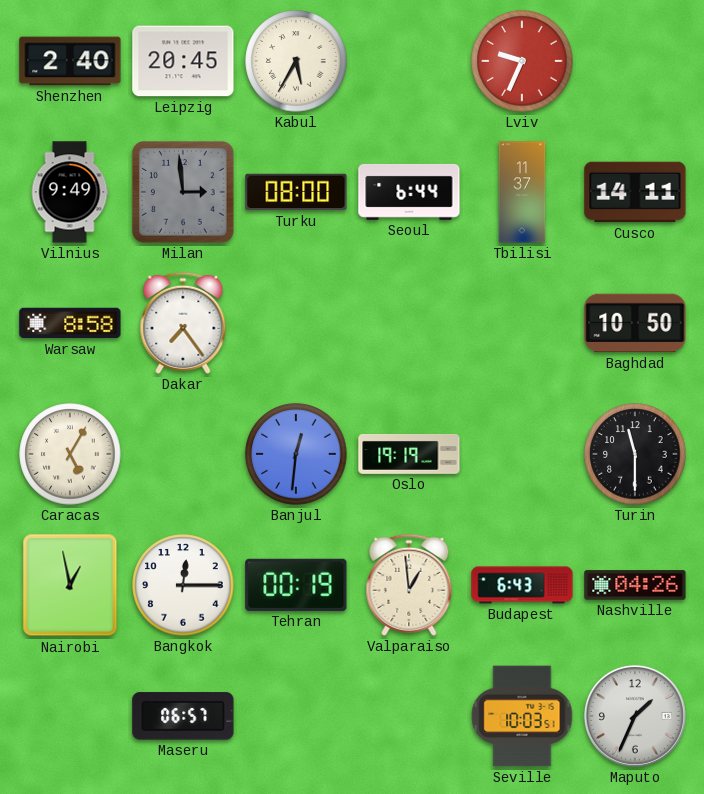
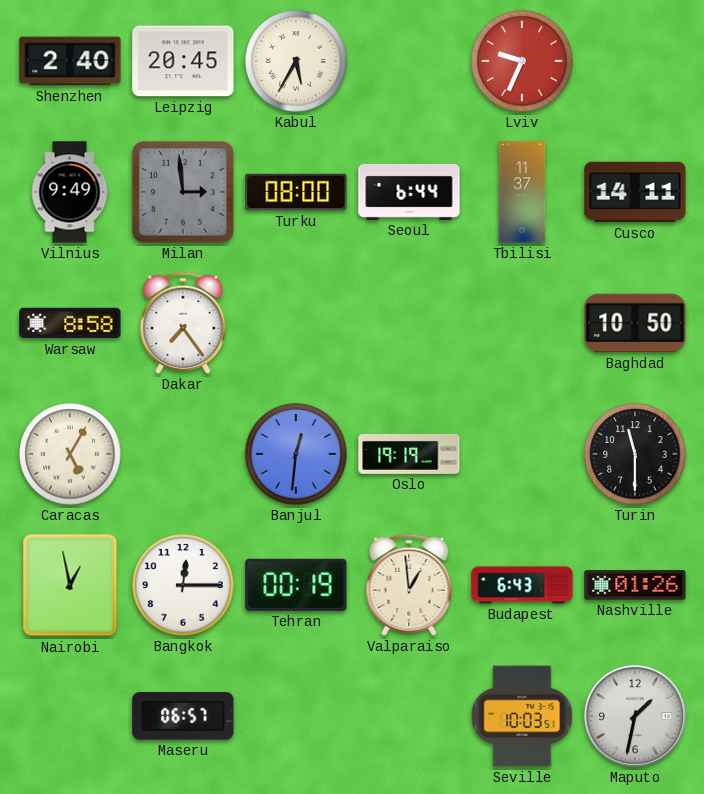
Nashville: 04:26 -> 01:26
Maputo: 1:34 -> 1:32
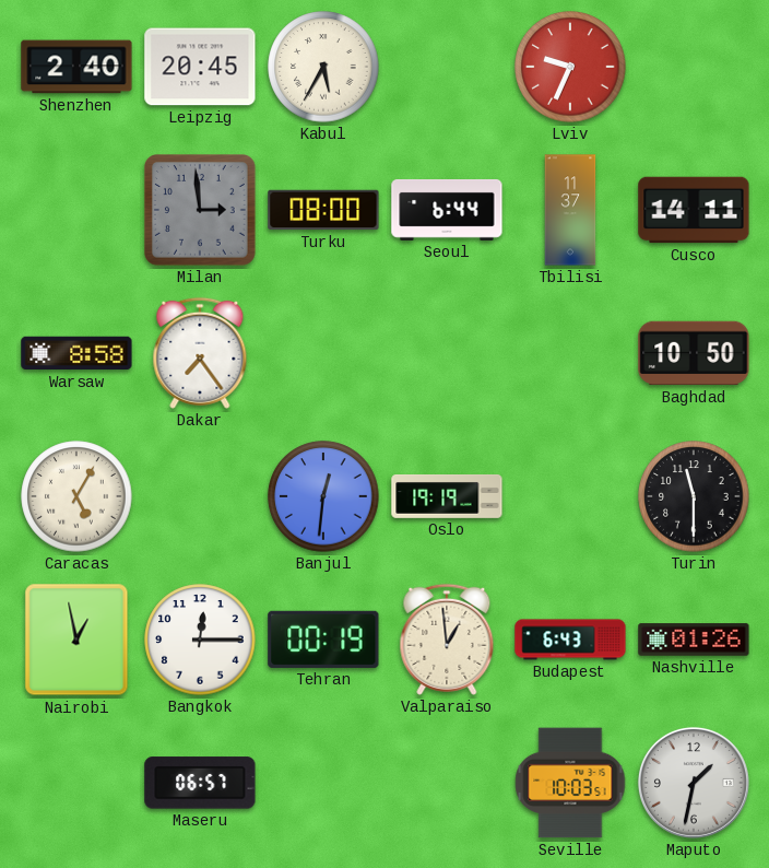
Vilnius: 9:49 -> none
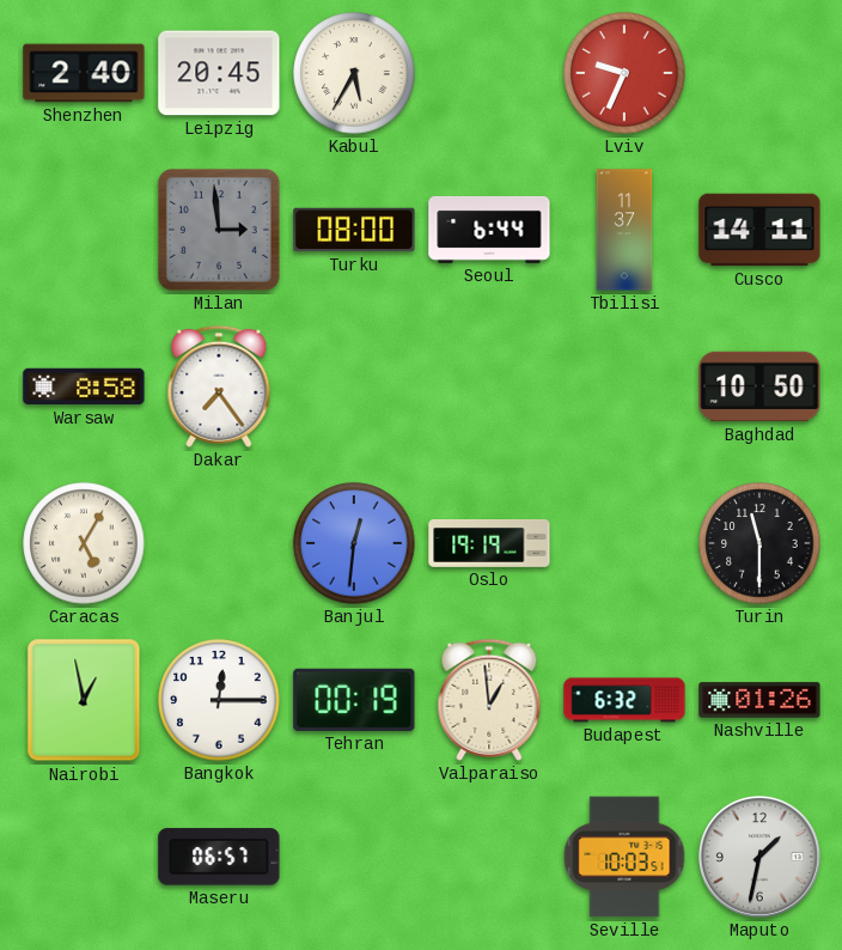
Budapest: 6:43 -> 6:32
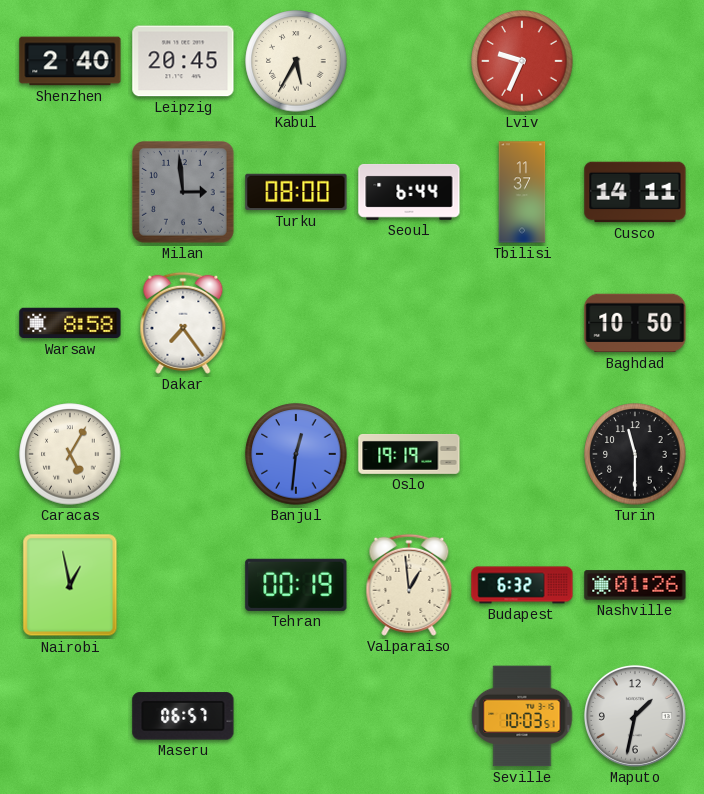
Bangkok: 12:15 -> none
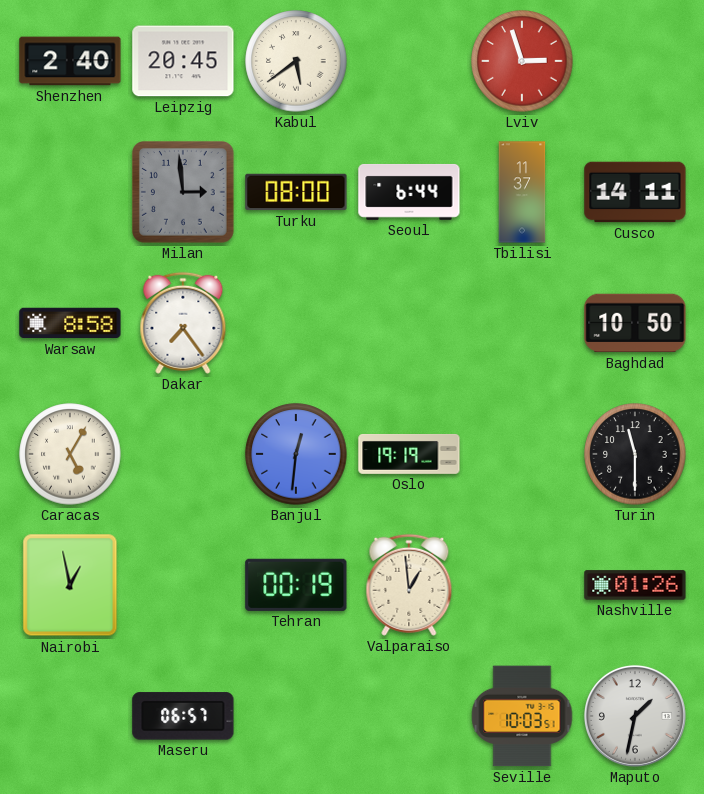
Kabul: 5:35 -> 5:39
Lviv: 9:34 -> 2:57
Budapest: 6:32 -> none
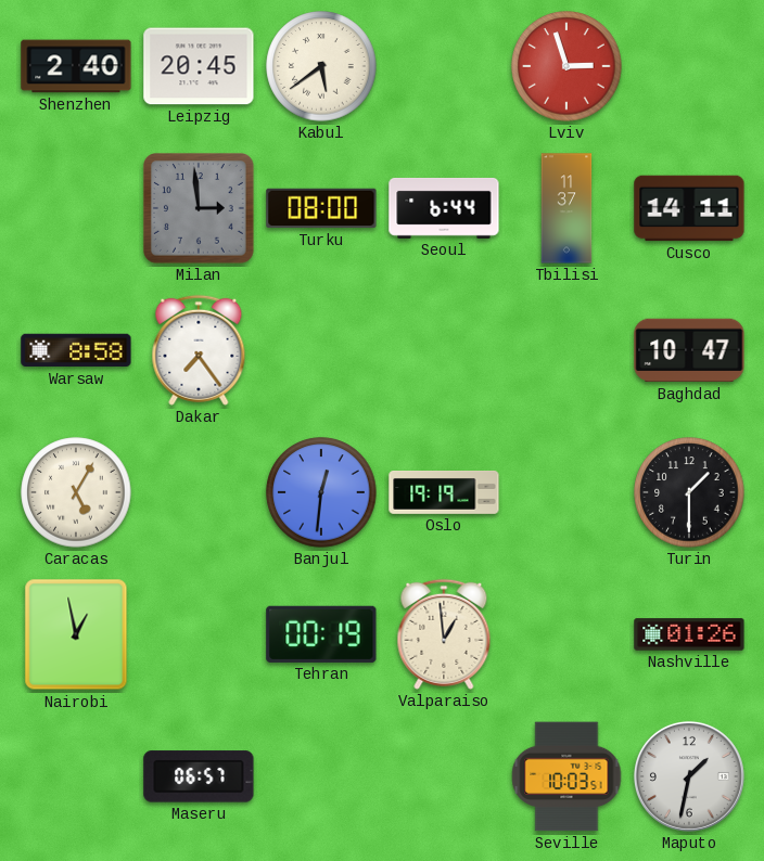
Baghdad: 10:50 -> 10:47
Turin: 11:30 -> 1:30
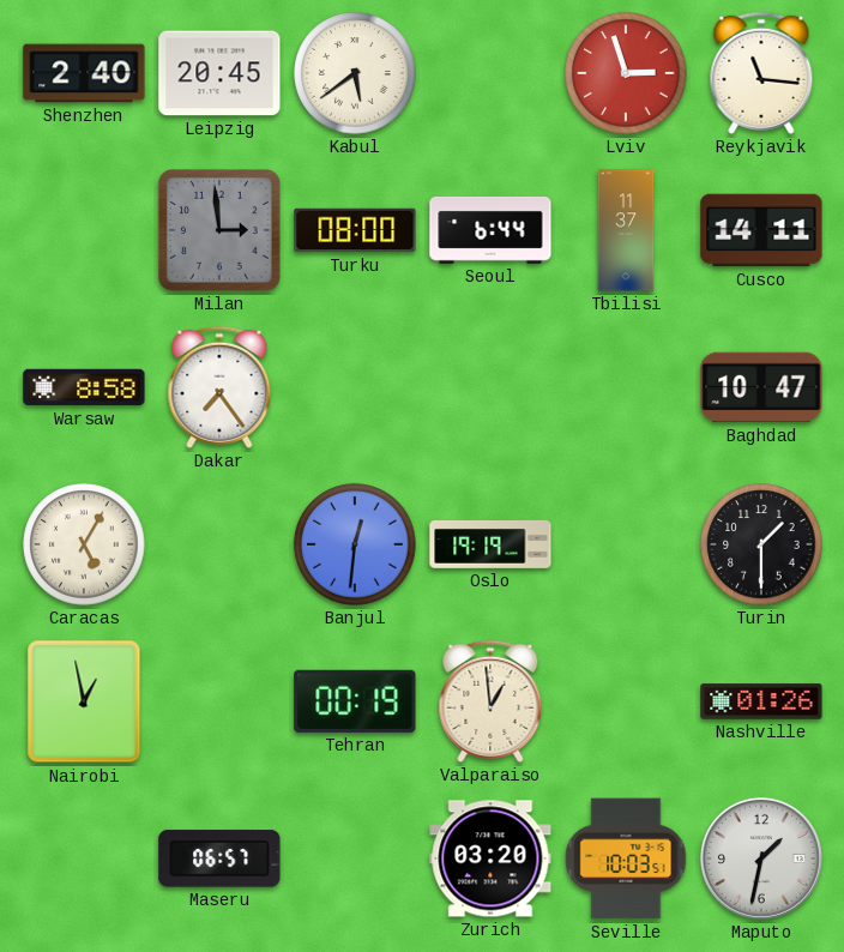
Reykjavik: none -> 11:16
Zurich: none -> 03:20
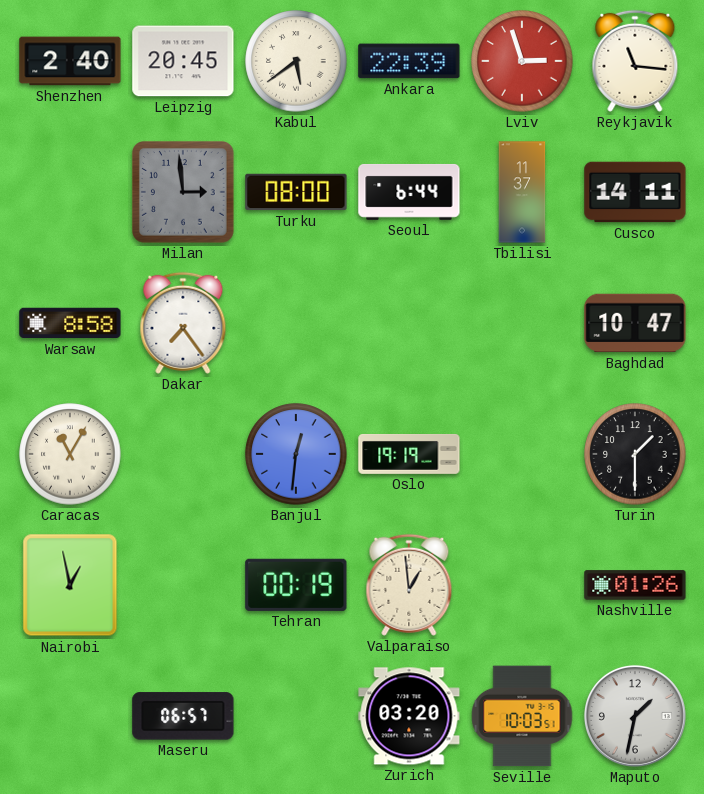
Ankara: none -> 22:39
Caracas: 5:05 -> 11:05
